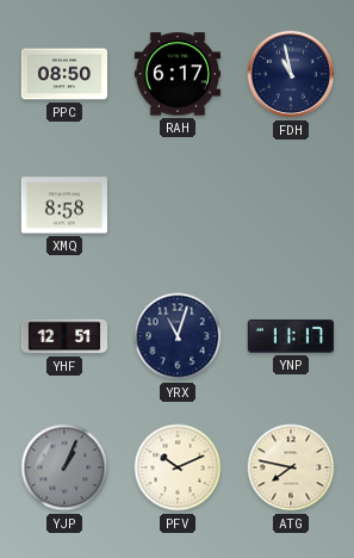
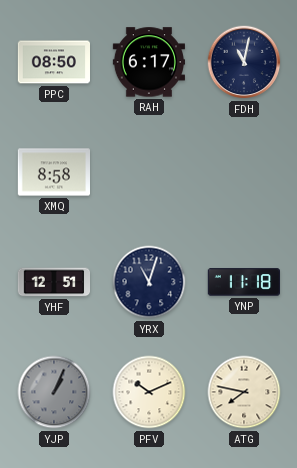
FDH: 10:58 -> 11:02
YNP: 11:17 -> 11:18
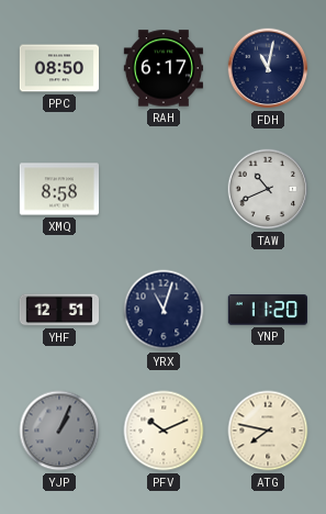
TAW: none -> 10:41
YNP: 11:18 -> 11:20
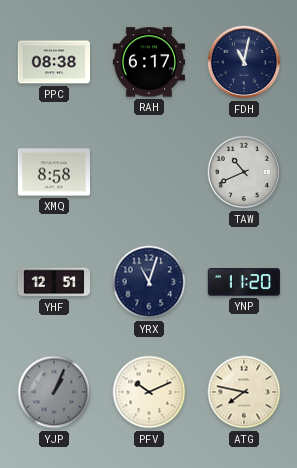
PPC: 08:50 -> 08:38
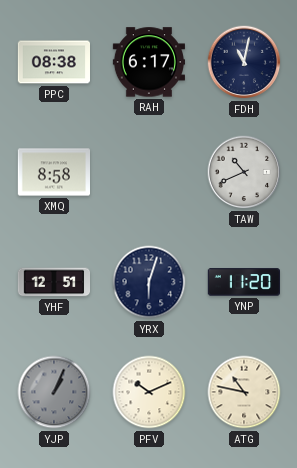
YRX: 11:03 -> 6:03
ATG: 7:47 -> 10:47
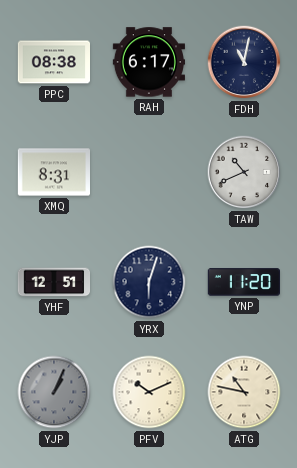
XMQ: 8:58 -> 8:31
